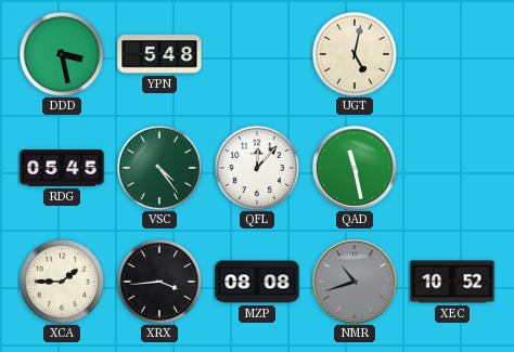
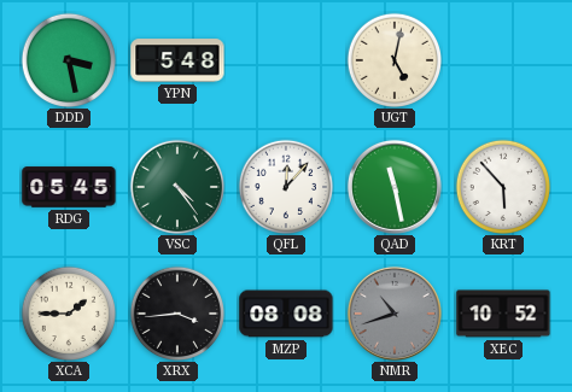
KRT: none -> 5:53
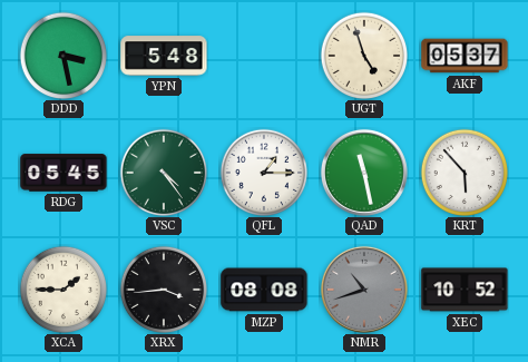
UGT: 5:02 -> 4:57
AKF: none -> 05:37
QFL: 12:07 -> 1:15
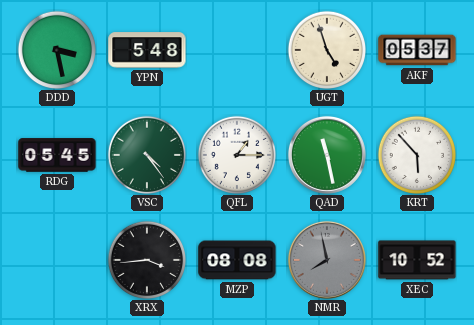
XCA: 1:45 -> none
NMR: 10:42 -> 7:58
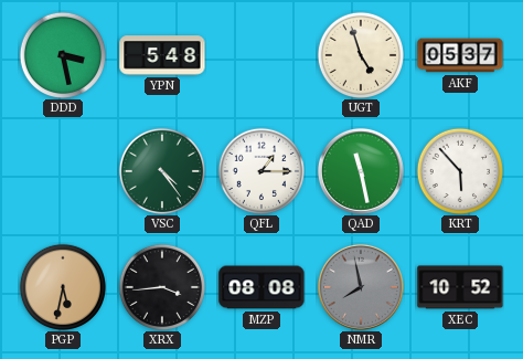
RDG: 05:45 -> none
PGP: none -> 5:32
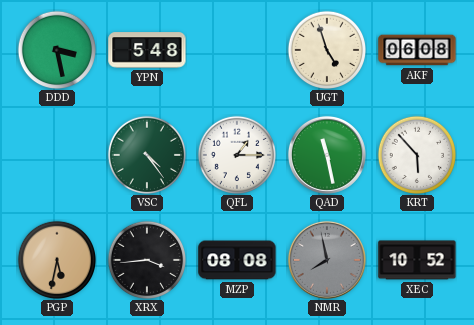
AKF: 05:37 -> 06:08
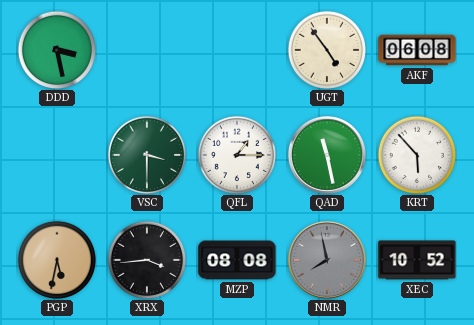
YPN: 5:48 -> none
UGT: 4:57 -> 4:54
VSC: 4:24 -> 3:30
